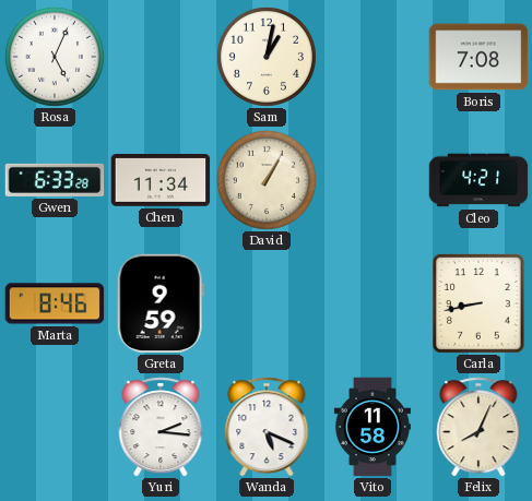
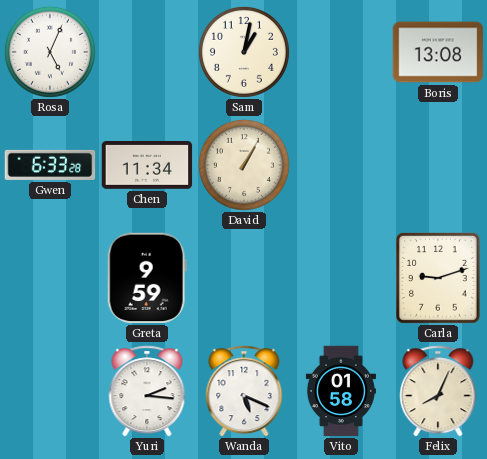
Boris: 7:08 -> 13:08
Cleo: 4:21 -> none
Marta: 8:46 -> none
Carla: 8:43 -> 9:12
Vito: 11:58 -> 01:58
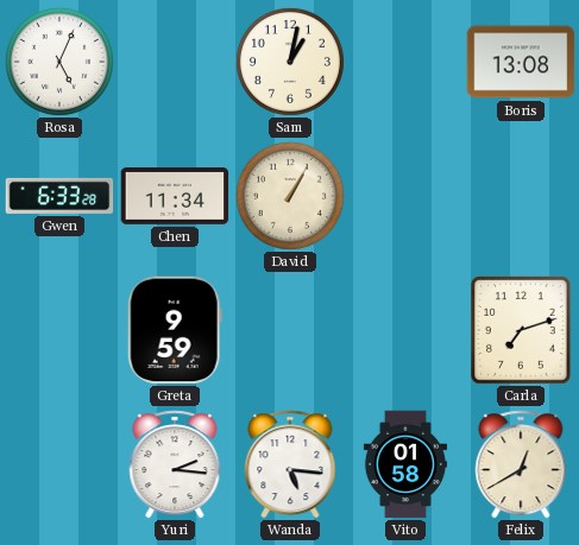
Carla: 9:12 -> 7:12
Wanda: 5:19 -> 5:16
Felix: 8:04 -> 12:40
